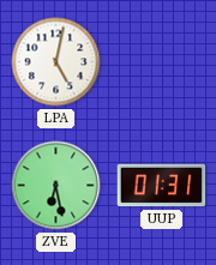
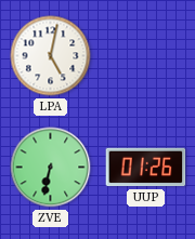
ZVE: 6:28 -> 6:32
UUP: 01:31 -> 01:26
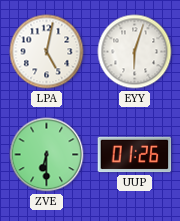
EYY: none -> 6:03
ZVE: 6:32 -> 6:30
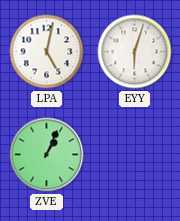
ZVE: 6:30 -> 1:04
UUP: 01:26 -> none
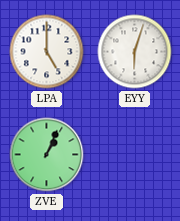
LPA: 5:02 -> 5:00
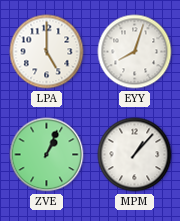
EYY: 6:03 -> 8:03
MPM: none -> 1:07
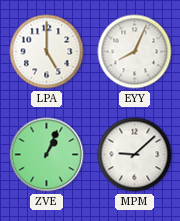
EYY: 8:03 -> 8:04
MPM: 1:07 -> 9:08
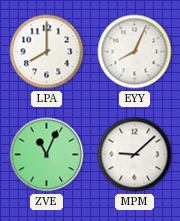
LPA: 5:00 -> 8:00
ZVE: 1:04 -> 11:04
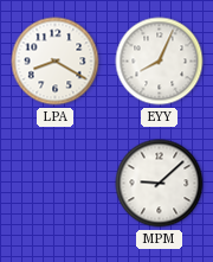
LPA: 8:00 -> 8:20
ZVE: 11:04 -> none
